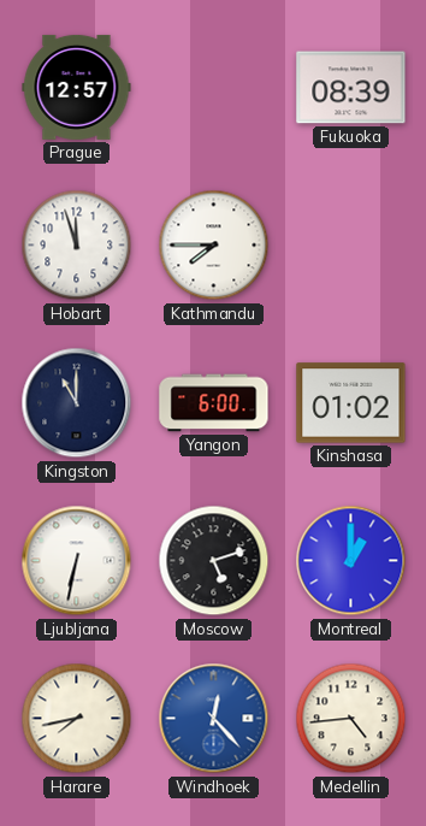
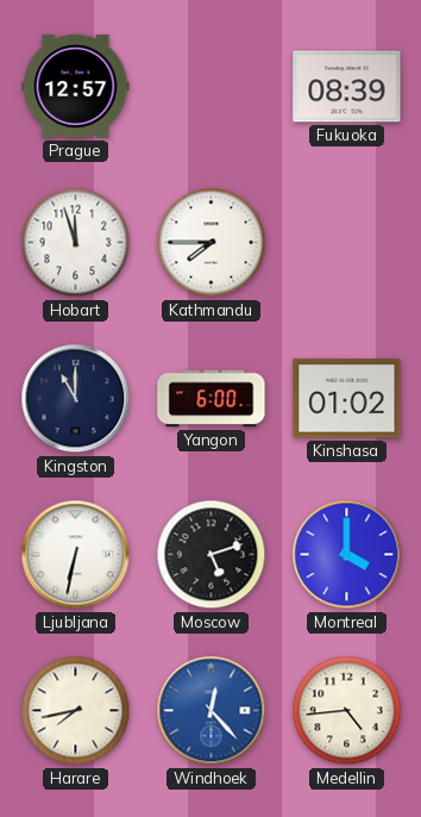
Montreal: 1:00 -> 4:00
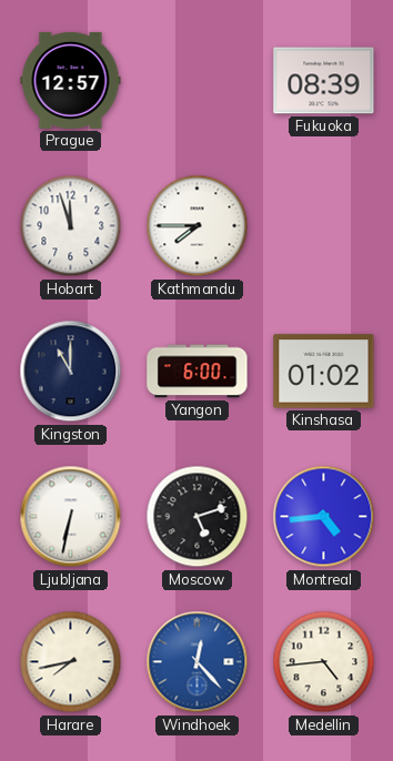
Montreal: 4:00 -> 4:44
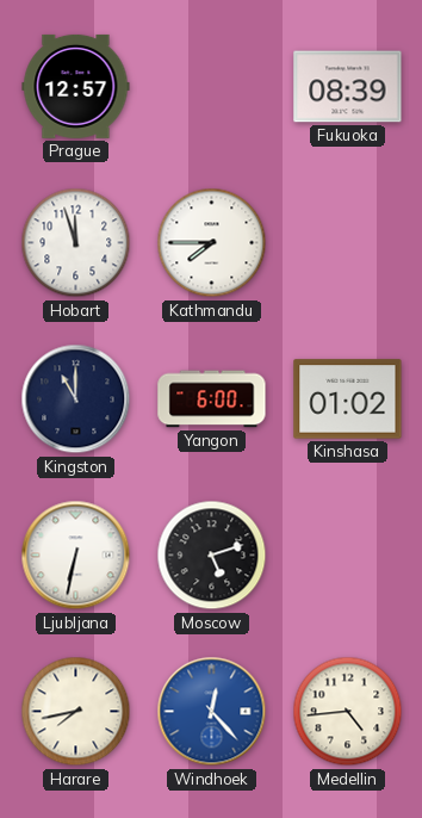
Montreal: 4:44 -> none
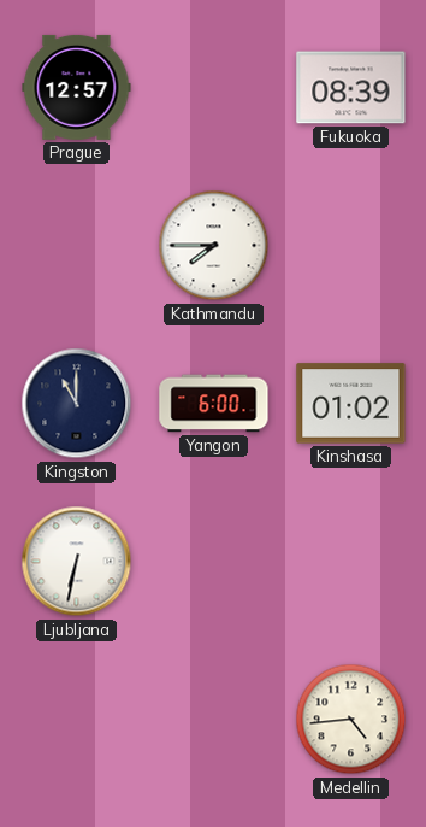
Hobart: 11:57 -> none
Moscow: 5:12 -> none
Harare: 7:43 -> none
Windhoek: 12:23 -> none
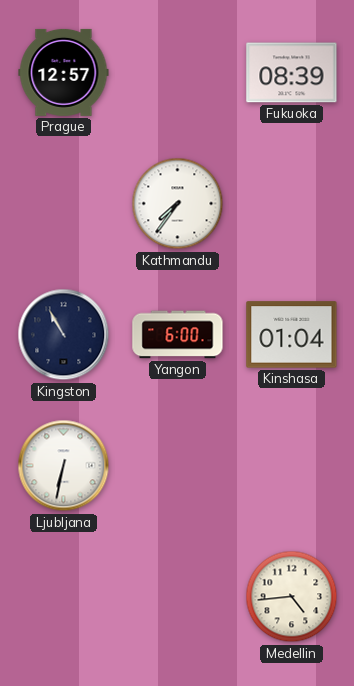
Kathmandu: 7:45 -> 7:36
Kingston: 11:00 -> 10:55
Kinshasa: 01:02 -> 01:04
